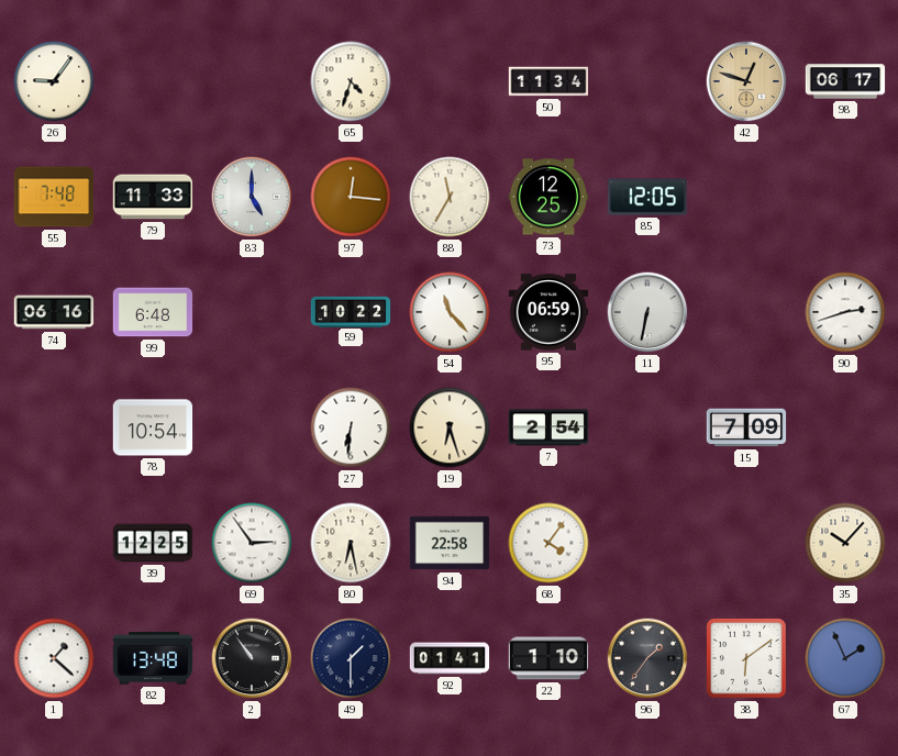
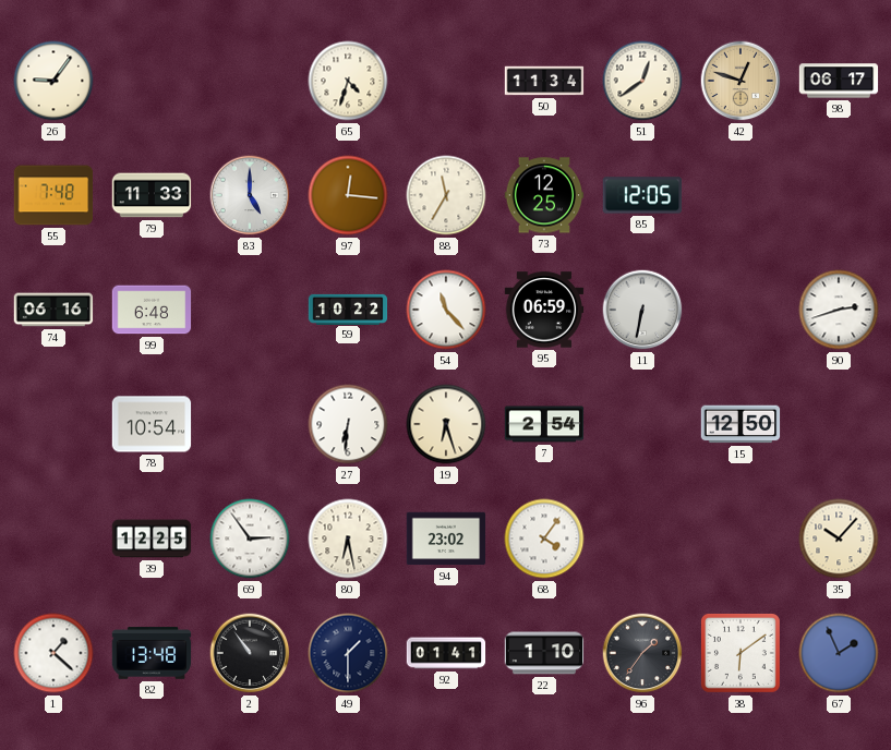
51: none -> 12:39
15: 7:09 -> 12:50
94: 22:58 -> 23:02
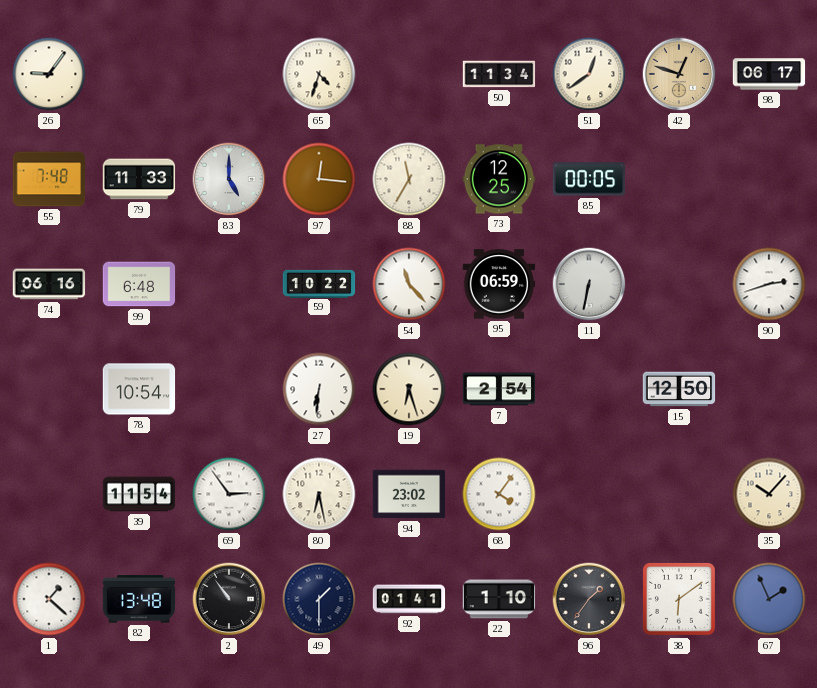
85: 12:05 -> 00:05
39: 12:25 -> 11:54
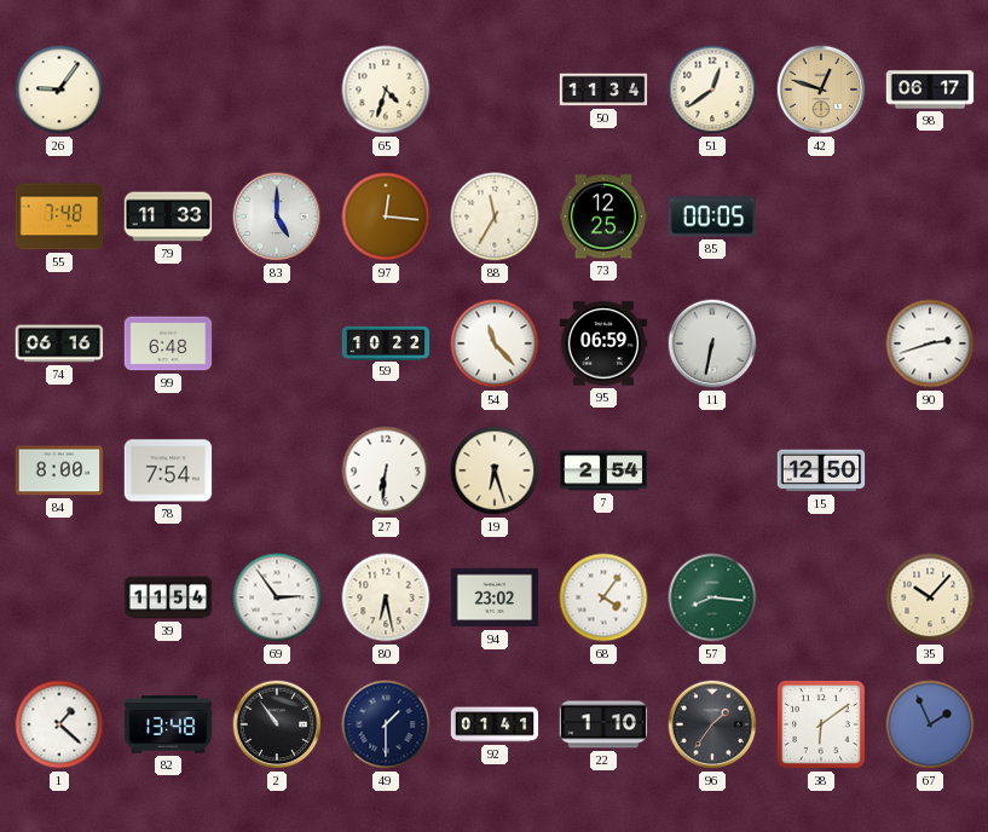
84: none -> 8:00
78: 10:54 -> 7:54
57: none -> 8:16
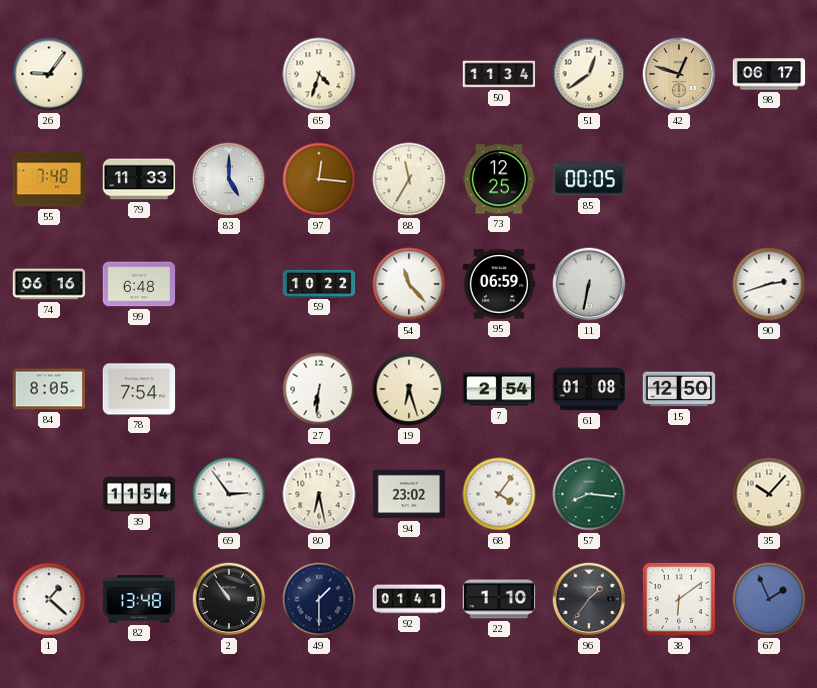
84: 8:00 -> 8:05
61: none -> 01:08
